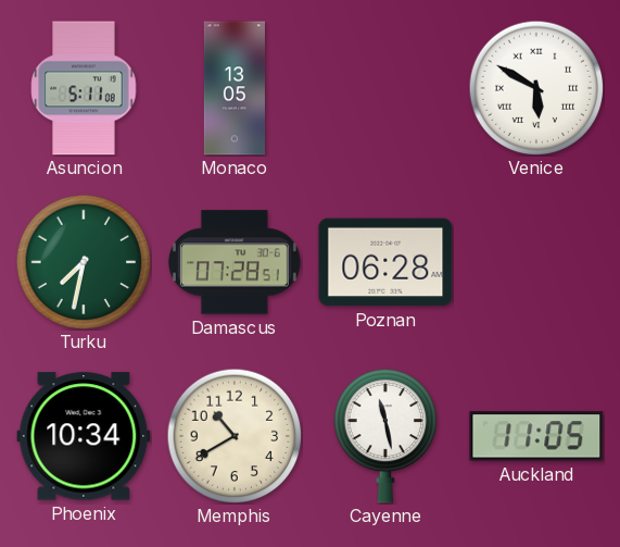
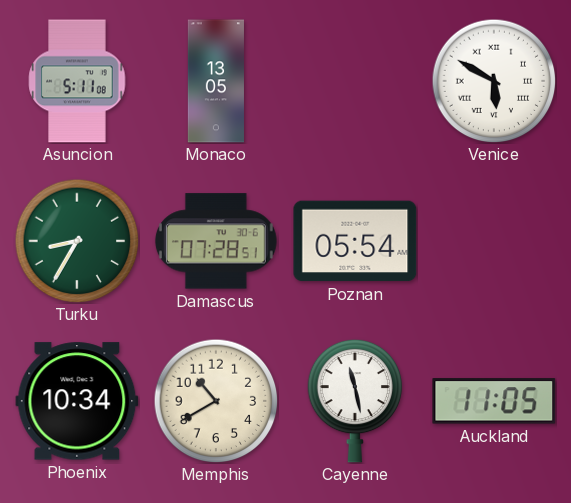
Turku: 7:32 -> 8:35
Poznan: 06:28 -> 05:54
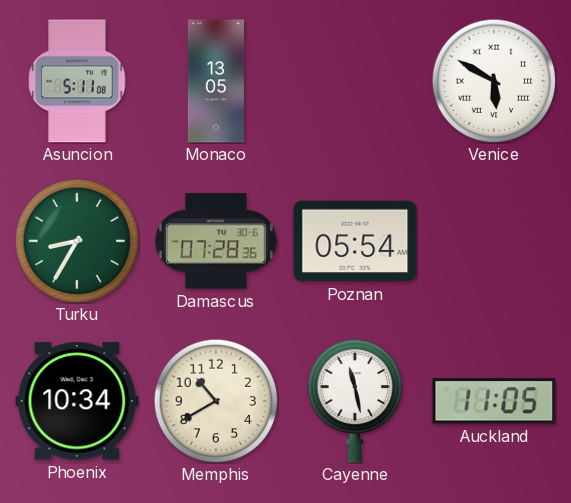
Damascus: 07:28:51 -> 07:28:36
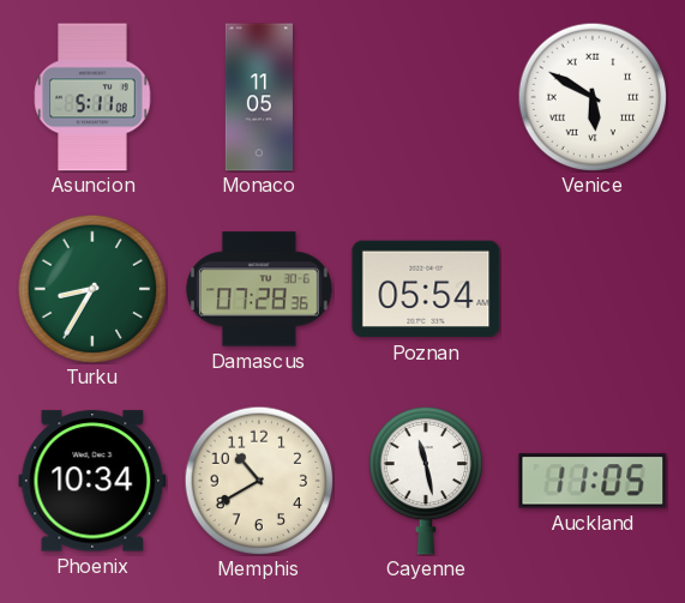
Monaco: 13:05 -> 11:05
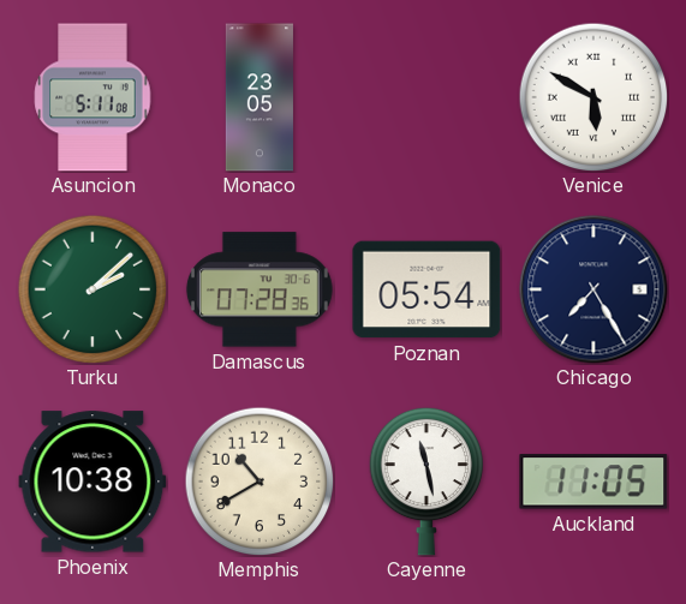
Monaco: 11:05 -> 23:05
Turku: 8:35 -> 2:08
Chicago: none -> 7:25
Phoenix: 10:34 -> 10:38
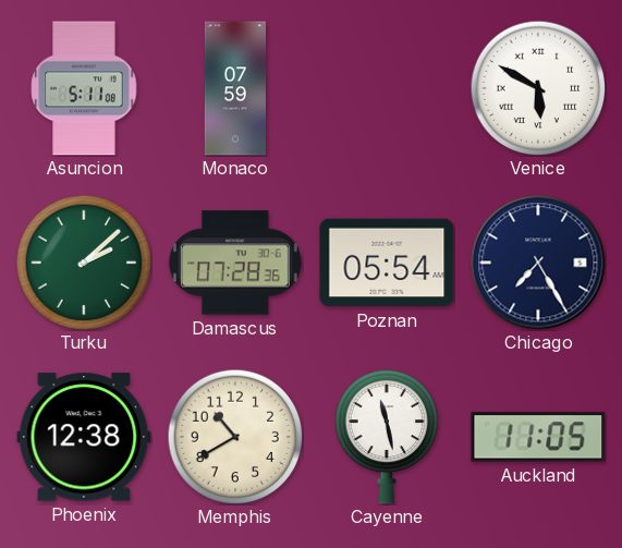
Monaco: 23:05 -> 07:59
Phoenix: 10:38 -> 12:38
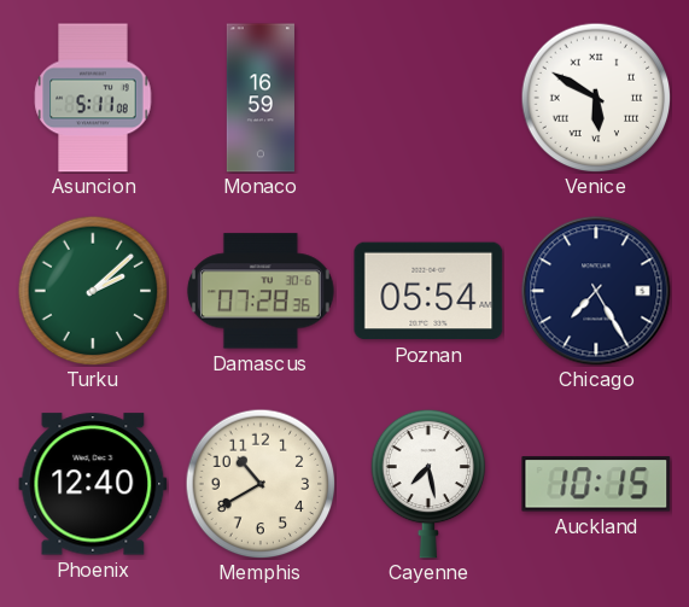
Monaco: 07:59 -> 16:59
Phoenix: 12:38 -> 12:40
Cayenne: 11:28 -> 7:28
Auckland: 11:05 -> 10:15
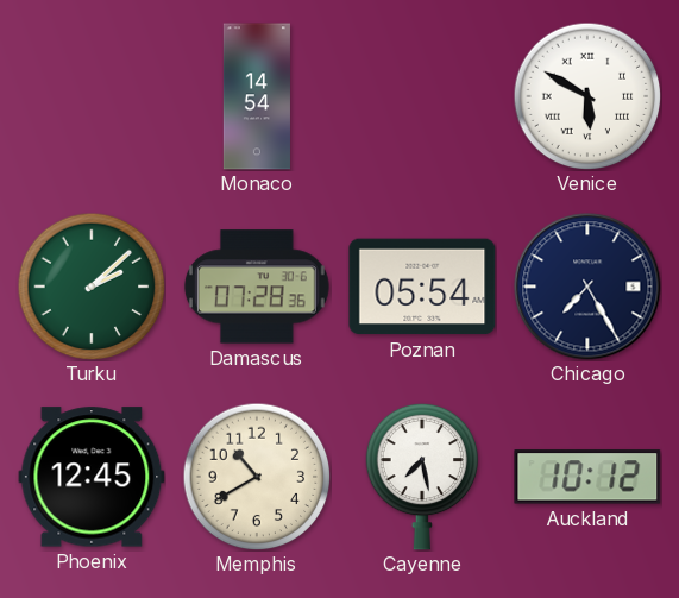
Asuncion: 5:11 -> none
Monaco: 16:59 -> 14:54
Phoenix: 12:40 -> 12:45
Auckland: 10:15 -> 10:12
